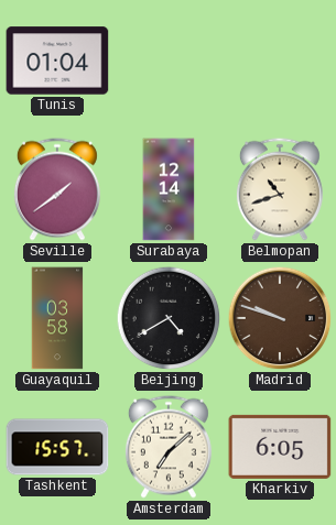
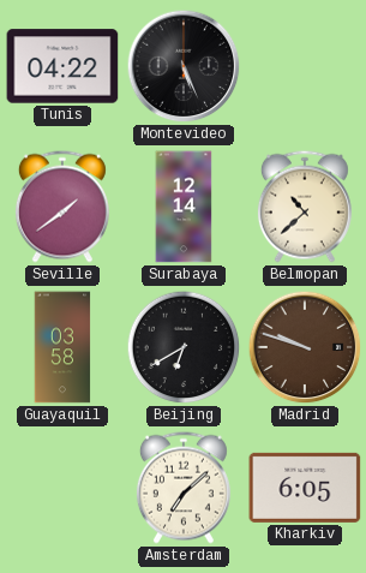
Tunis: 01:04 -> 04:22
Montevideo: none -> 5:26
Belmopan: 10:42 -> 10:38
Beijing: 4:40 -> 6:40
Tashkent: 15:57 -> none
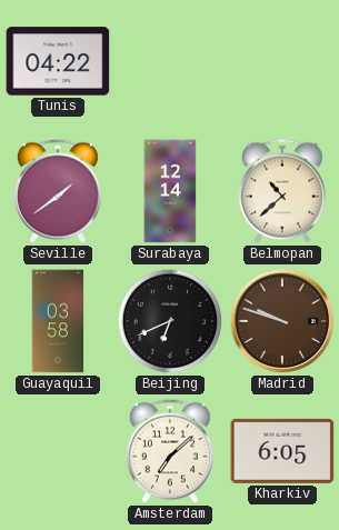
Montevideo: 5:26 -> none
Beijing: 6:40 -> 6:41
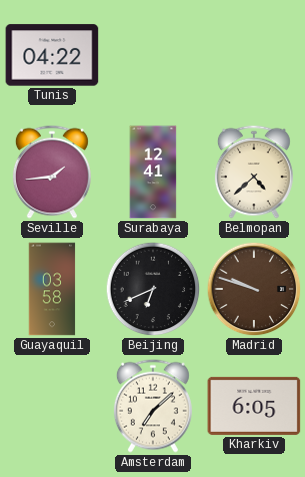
Seville: 1:39 -> 1:44
Surabaya: 12:14 -> 12:41
Belmopan: 10:38 -> 4:38
